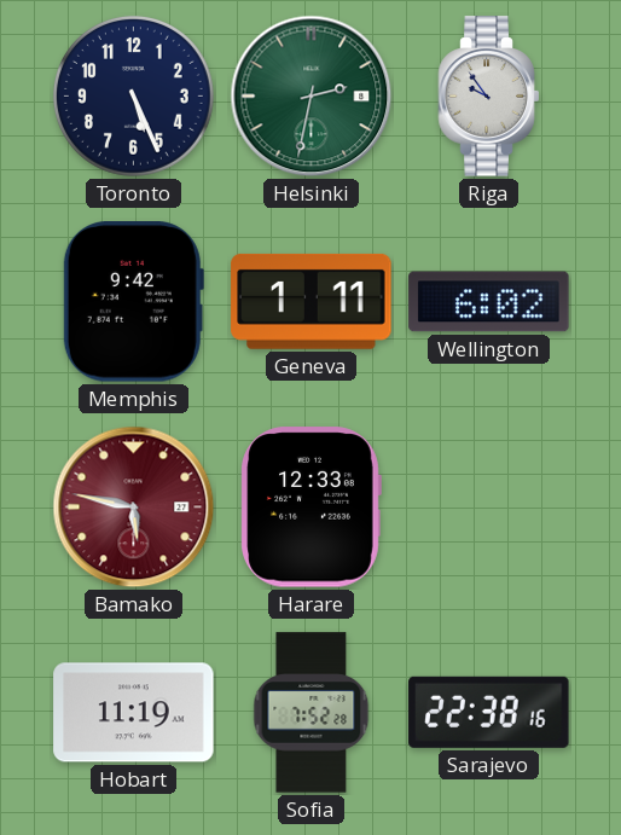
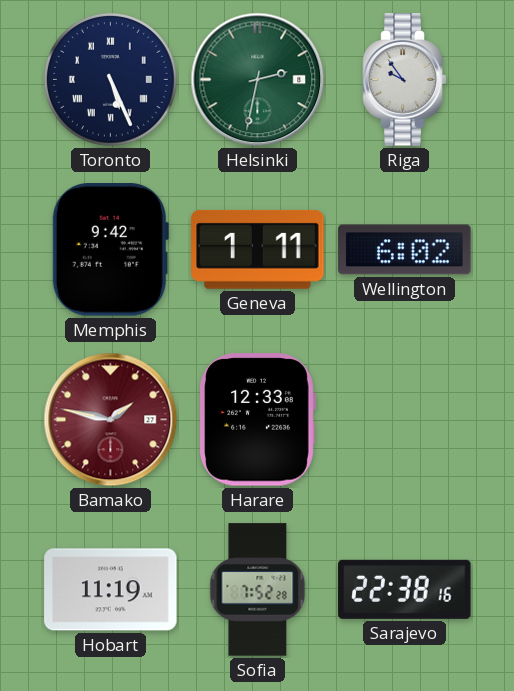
Toronto numerals: Arabic -> Roman
Bamako: 5:47 -> 1:47
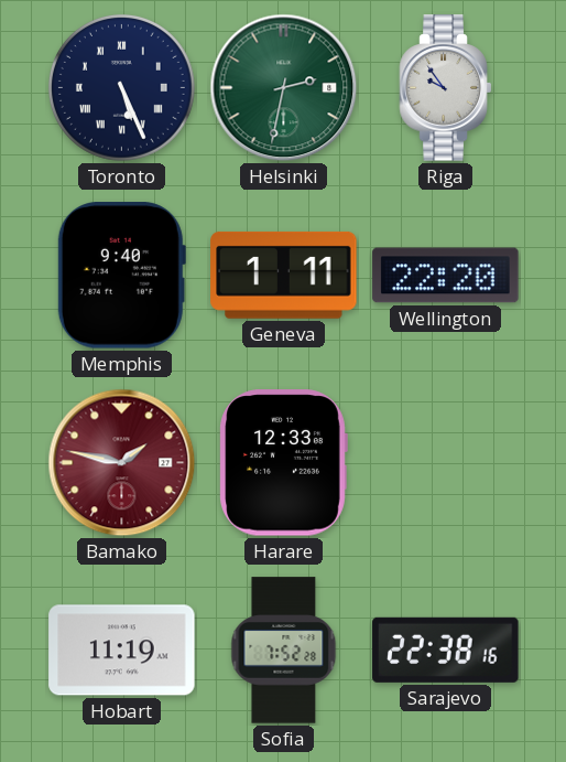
Memphis: 9:42 -> 9:40
Wellington: 6:02 -> 22:20
